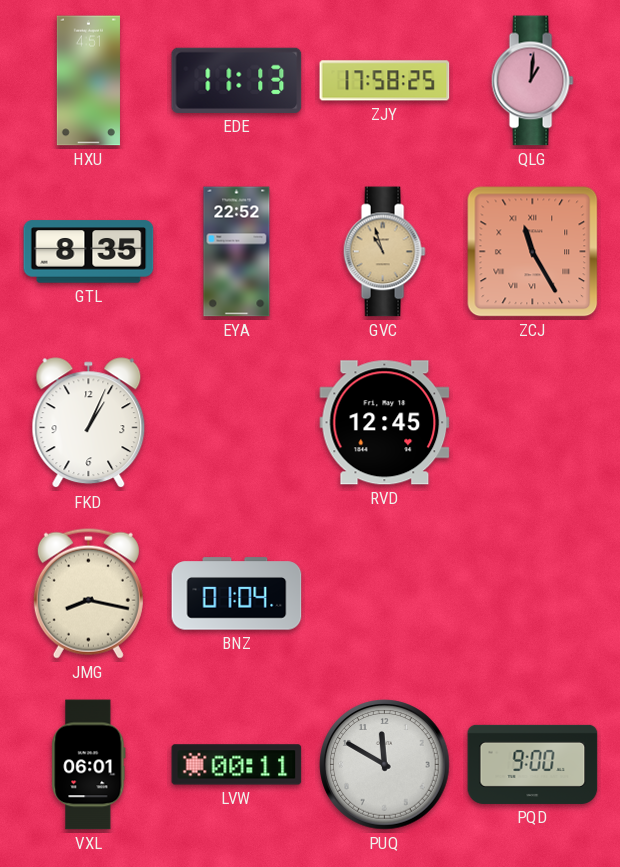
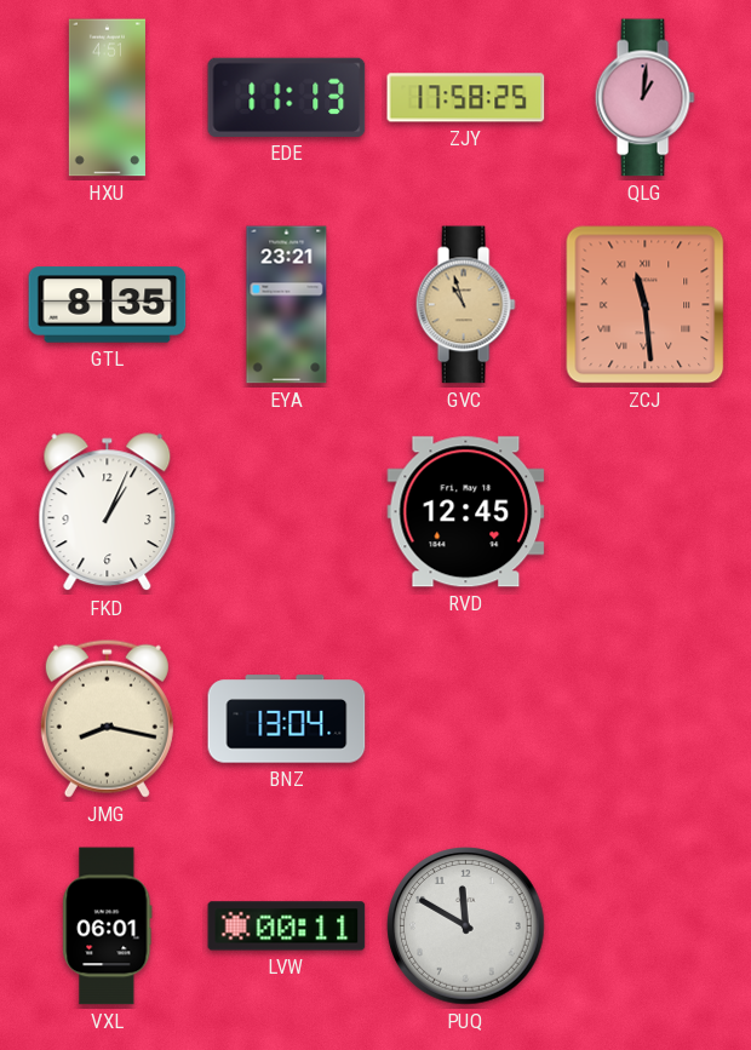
EYA: 22:52 -> 23:21
ZCJ: 11:25 -> 11:29
BNZ: 01:04 -> 13:04
PQD: 9:00 -> none
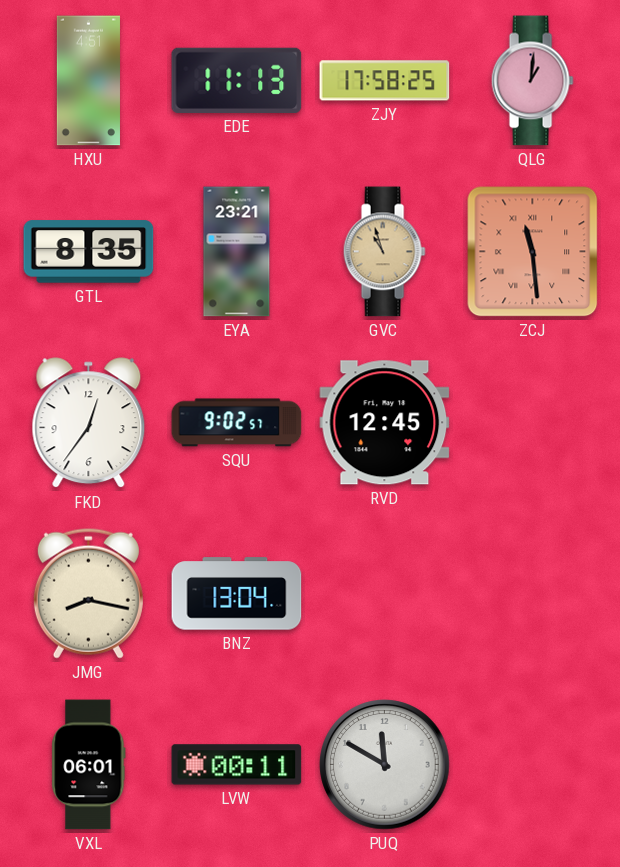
FKD: 1:04 -> 12:36
SQU: none -> 9:02
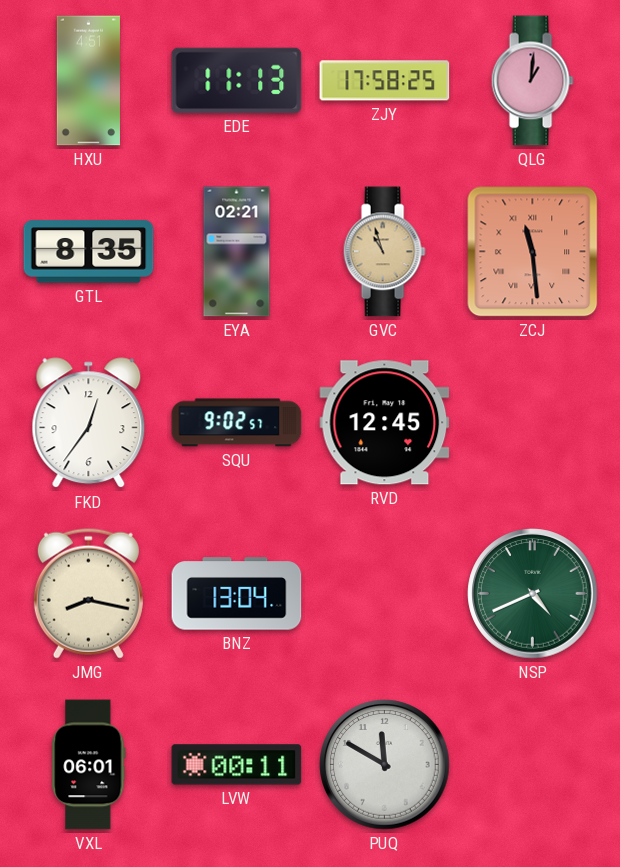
EYA: 23:21 -> 02:21
NSP: none -> 4:41
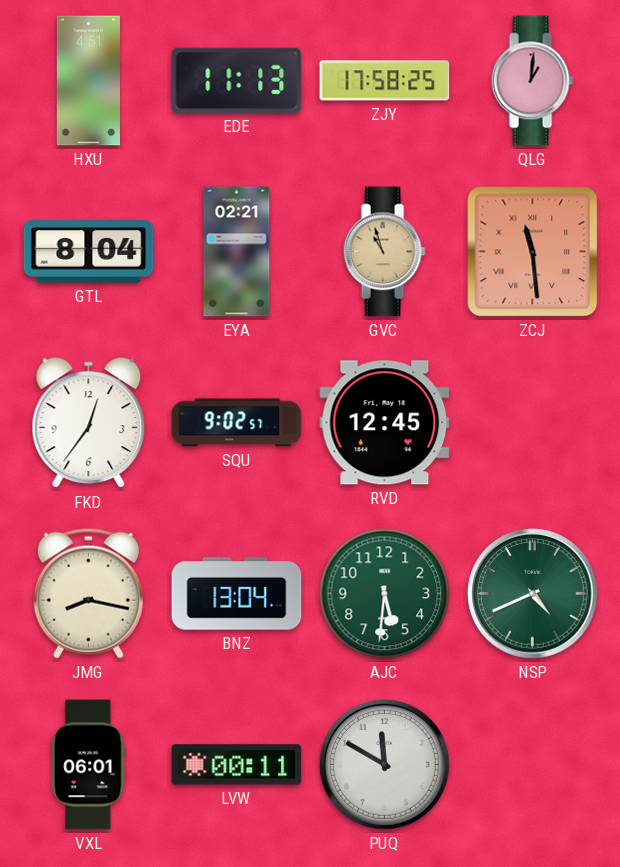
GTL: 8:35 -> 8:04
AJC: none -> 5:31
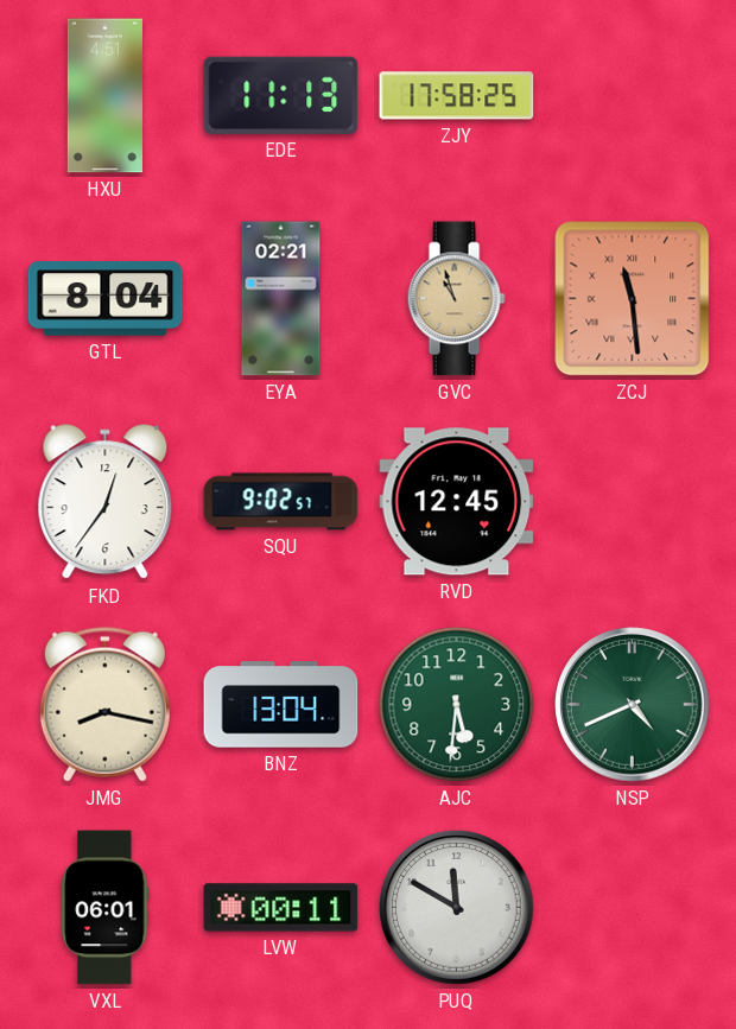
QLG: 1:01 -> none
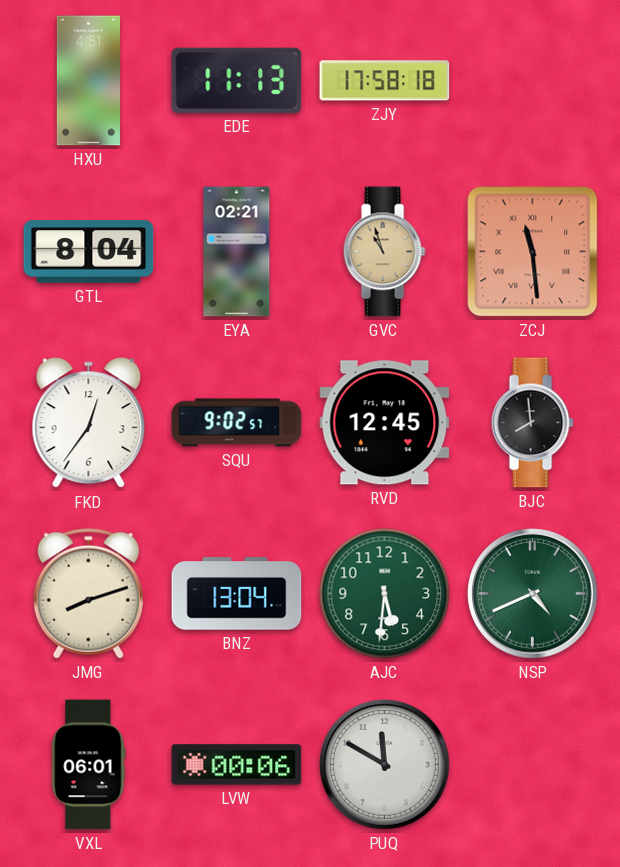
ZJY: 17:58:25 -> 17:58:18
BJC: none -> 7:59
JMG: 8:17 -> 8:12
LVW: 00:11 -> 00:06
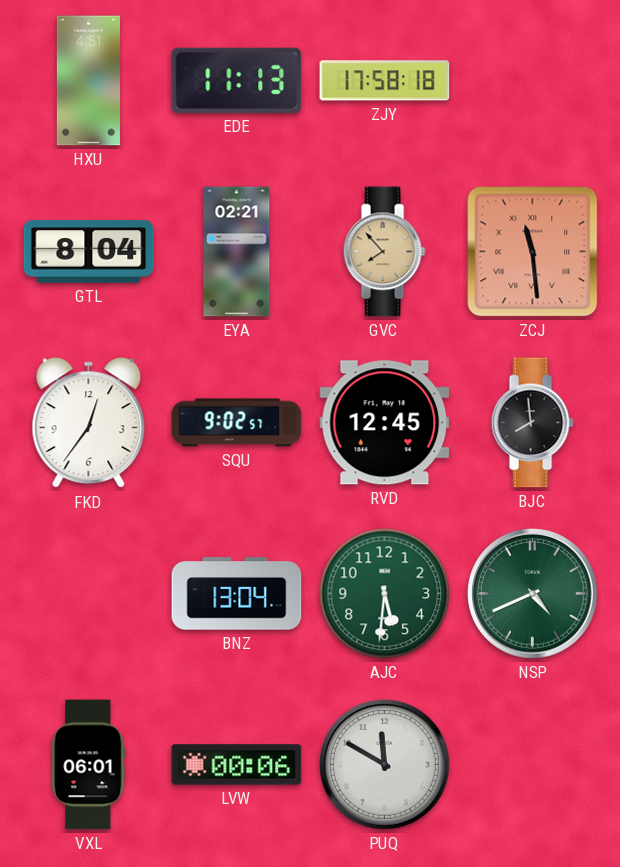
GVC: 10:57 -> 7:53
JMG: 8:12 -> none
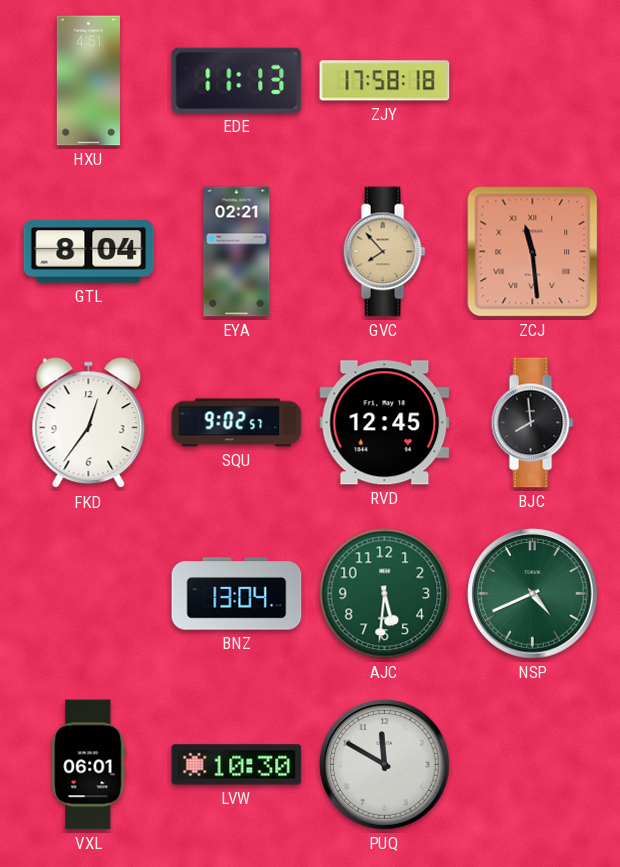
LVW: 00:06 -> 10:30
